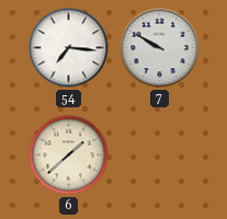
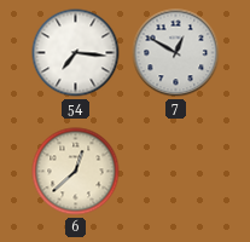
7: 9:50 -> 12:50
6: 1:38 -> 12:38
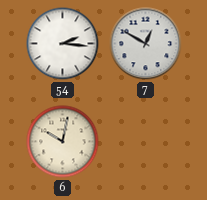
54: 7:16 -> 2:16
6: 12:38 -> 10:02
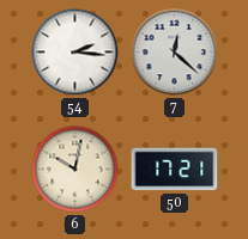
7: 12:50 -> 12:22
50: none -> 17:21
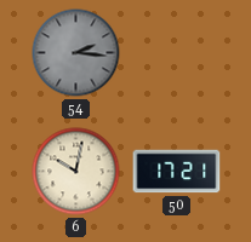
54 dial: white -> grey
7: 12:22 -> none
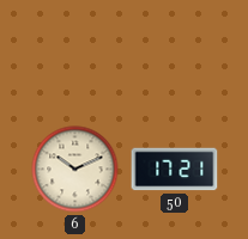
54: 2:16 -> none
6: 10:02 -> 10:11
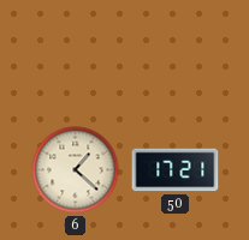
6: 10:11 -> 1:22
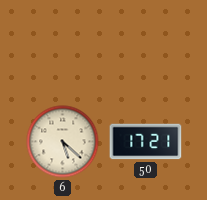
6: 1:22 -> 5:22
